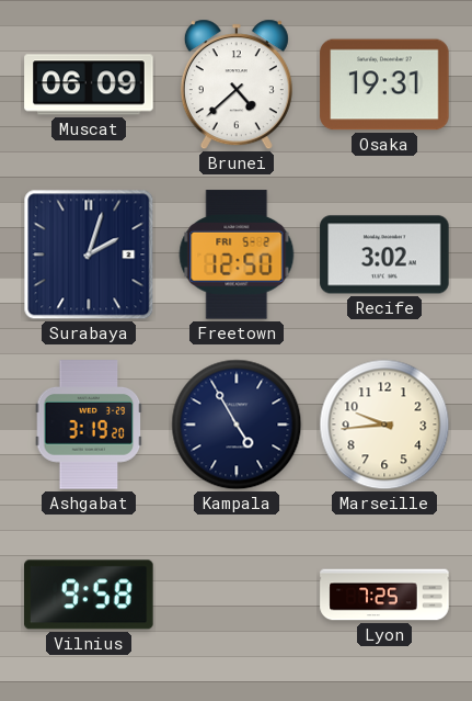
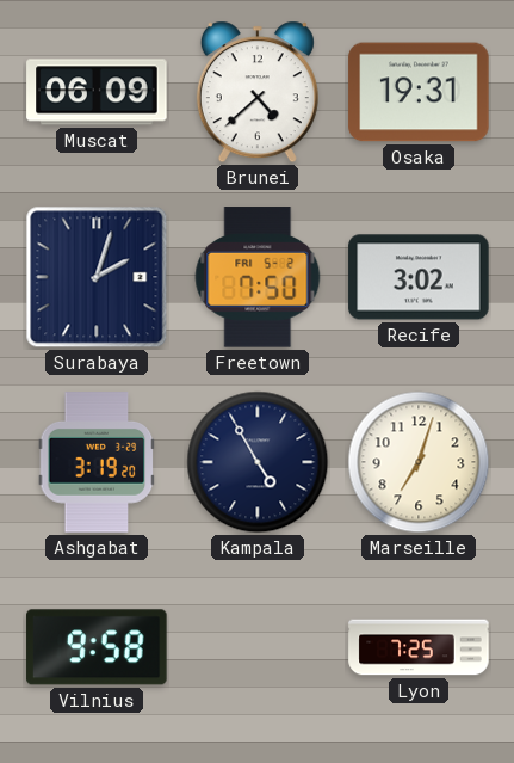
Freetown: 12:50 -> 7:50
Marseille: 9:44 -> 7:03
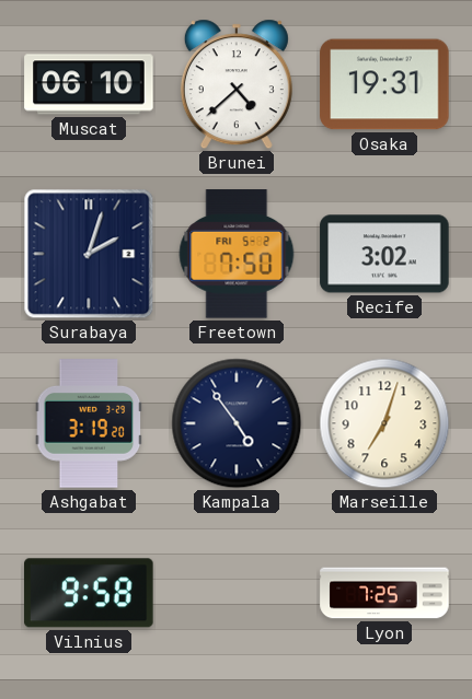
Muscat: 06:09 -> 06:10
Kampala: 4:55 -> 4:54
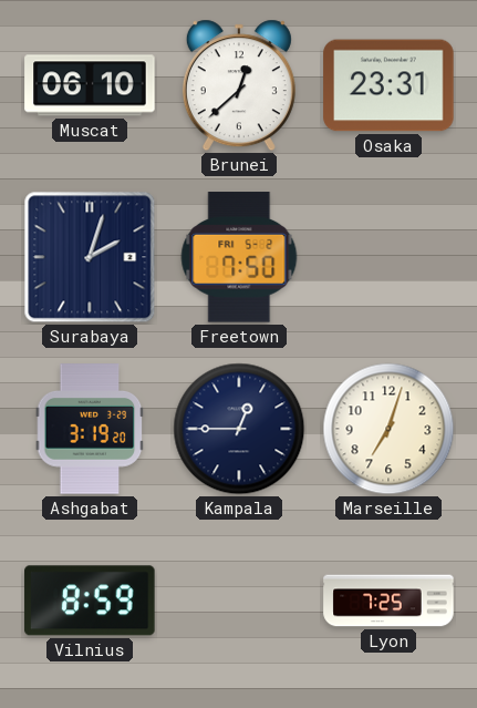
Brunei: 4:38 -> 12:38
Osaka: 19:31 -> 23:31
Recife: 3:02 -> none
Kampala: 4:54 -> 12:45
Vilnius: 9:58 -> 8:59
